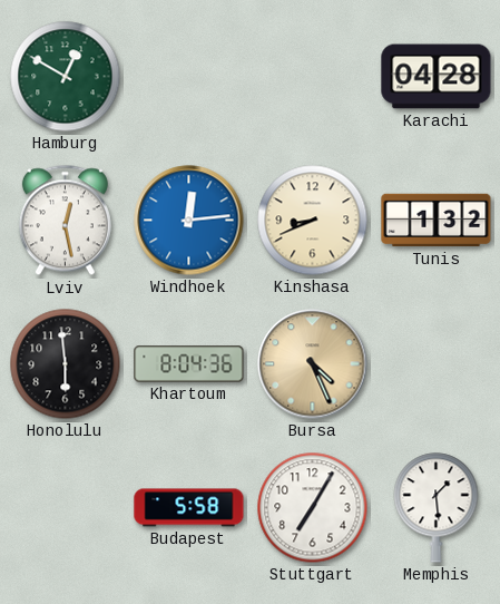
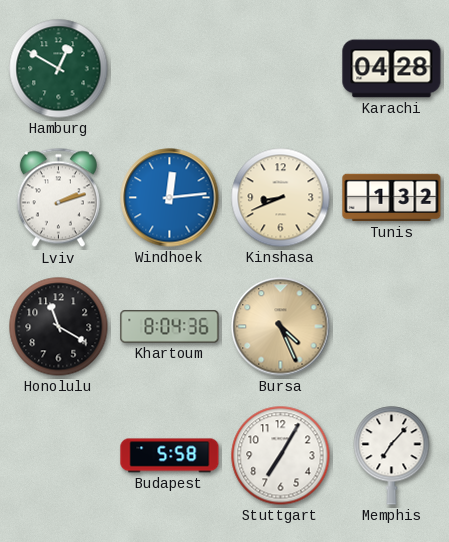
Lviv: 12:28 -> 2:12
Honolulu: 5:59 -> 11:20
Memphis: 1:29 -> 7:07
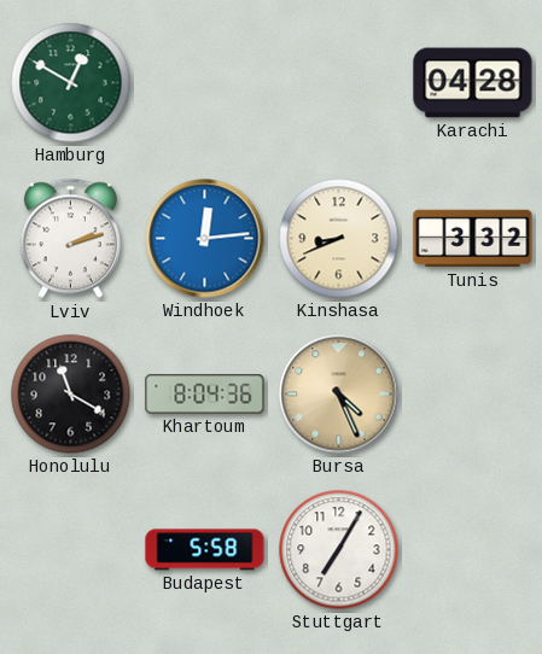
Tunis: 1:32 -> 3:32
Memphis: 7:07 -> none
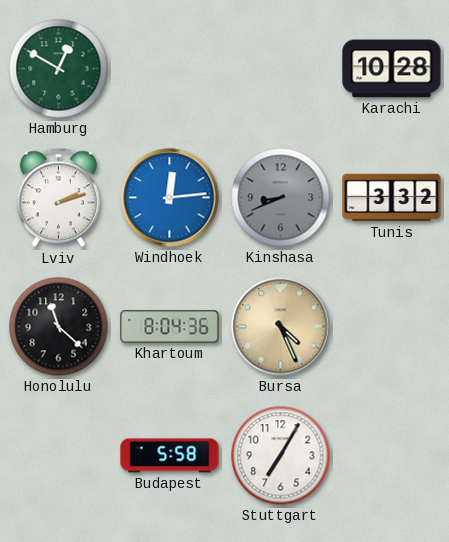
Karachi: 04:28 -> 10:28
Kinshasa dial: cream -> grey
Honolulu: 11:20 -> 11:22
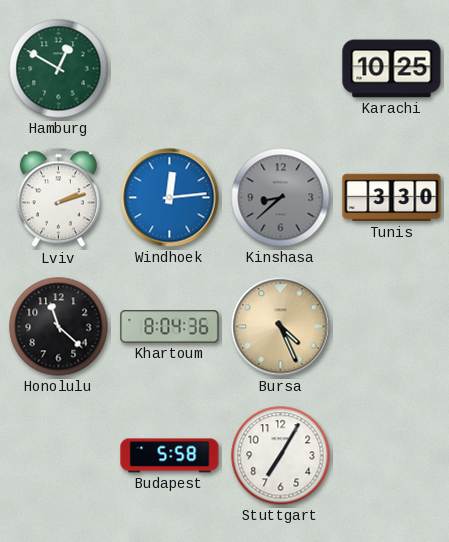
Karachi: 10:28 -> 10:25
Kinshasa: 8:41 -> 8:38
Tunis: 3:32 -> 3:30
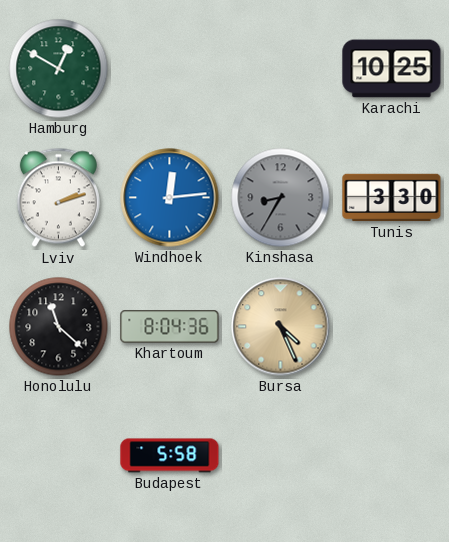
Kinshasa: 8:38 -> 8:35
Stuttgart: 7:05 -> none
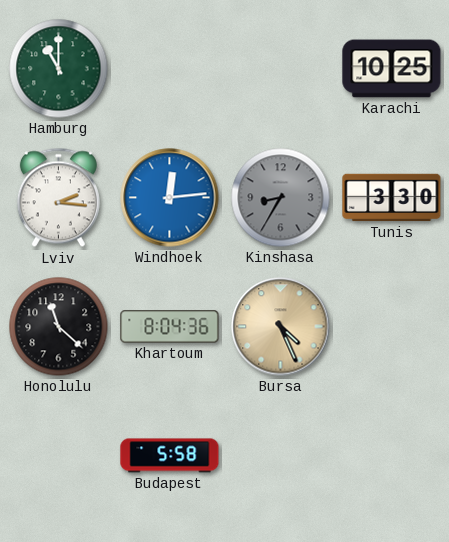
Hamburg: 12:50 -> 11:00
Lviv: 2:12 -> 2:16
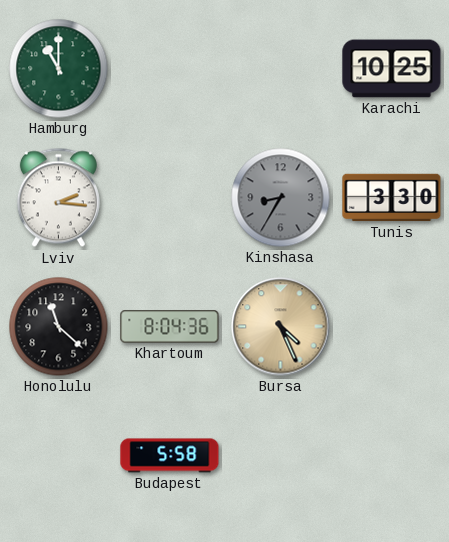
Windhoek: 12:14 -> none
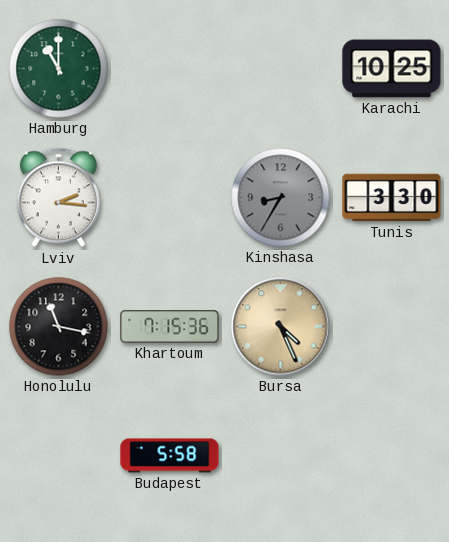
Honolulu: 11:22 -> 11:17
Khartoum: 8:04 -> 7:15
